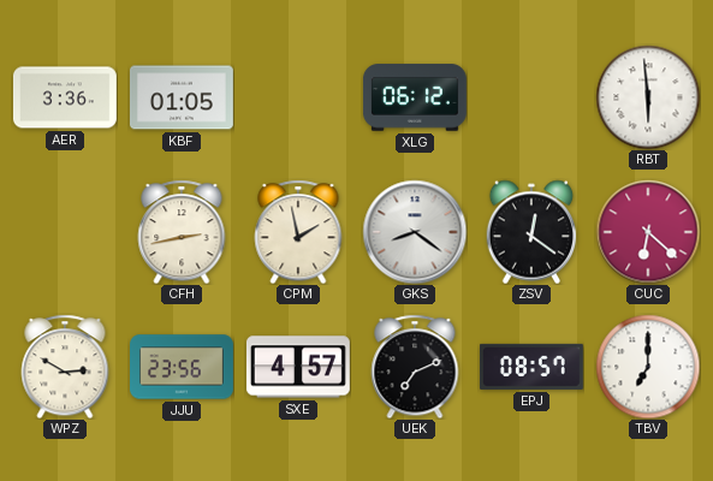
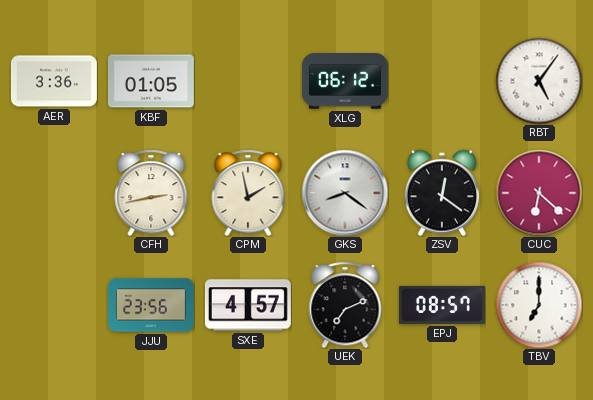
RBT: 5:59 -> 5:06
WPZ: 2:50 -> none
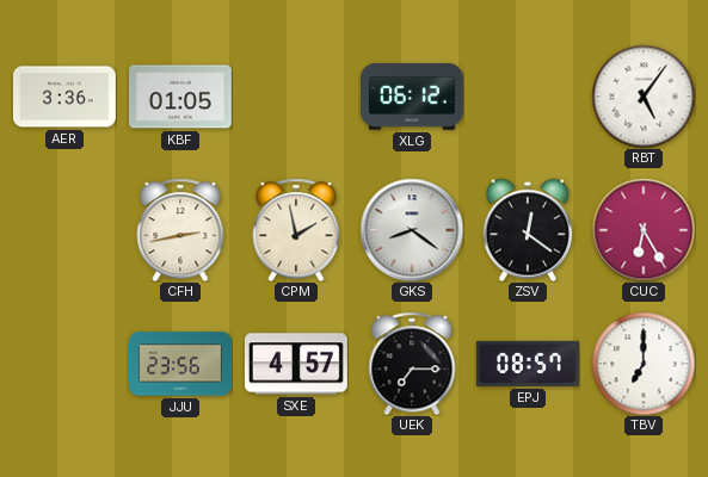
CUC: 6:22 -> 6:25
UEK: 7:11 -> 7:15
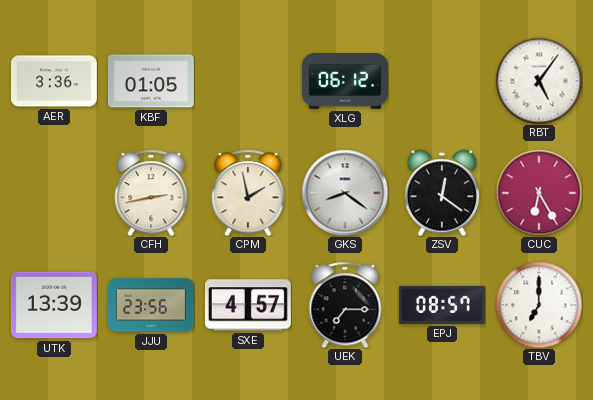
UTK: none -> 13:39
